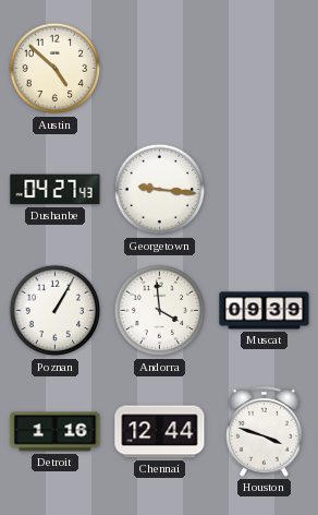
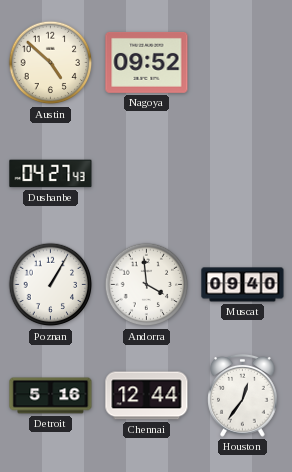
Nagoya: none -> 09:52
Georgetown: 9:16 -> none
Muscat: 09:39 -> 09:40
Detroit: 1:16 -> 5:16
Houston: 3:48 -> 12:36
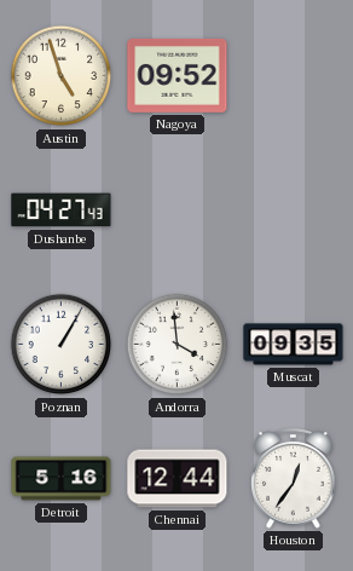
Austin: 4:52 -> 4:57
Muscat: 09:40 -> 09:35
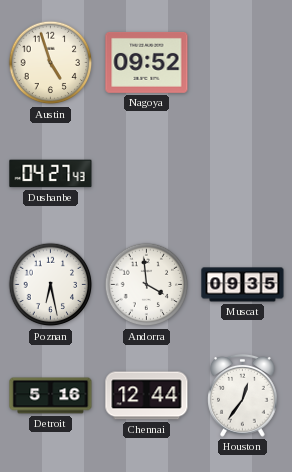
Poznan: 1:05 -> 6:28
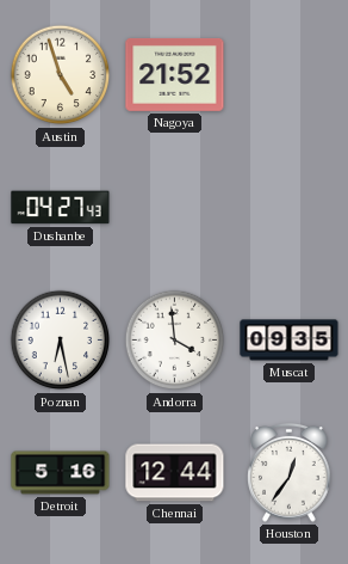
Nagoya: 09:52 -> 21:52
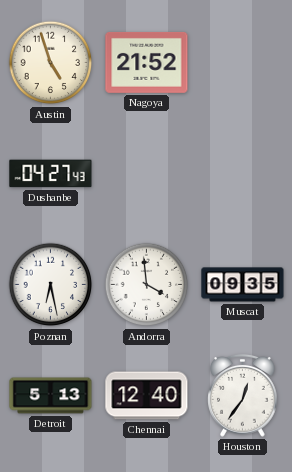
Detroit: 5:16 -> 5:13
Chennai: 12:44 -> 12:40
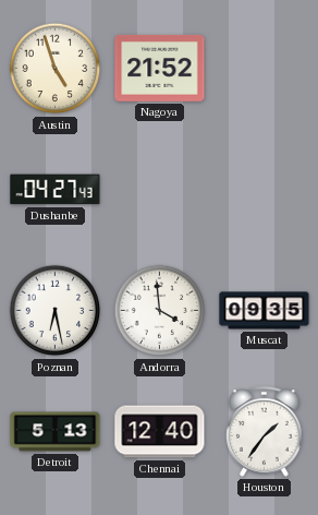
Houston: 12:36 -> 1:36
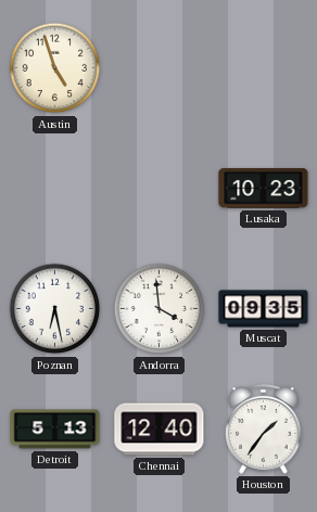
Nagoya: 21:52 -> none
Dushanbe: 04:27 -> none
Lusaka: none -> 10:23
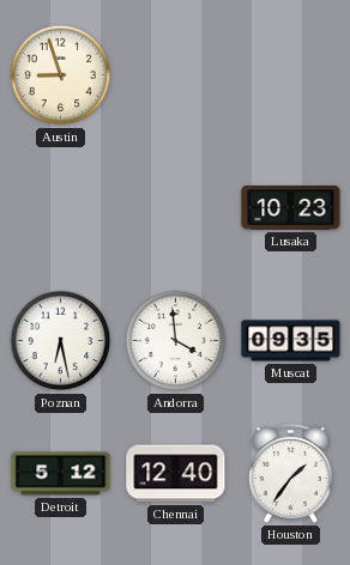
Austin: 4:57 -> 8:57
Detroit: 5:13 -> 5:12
